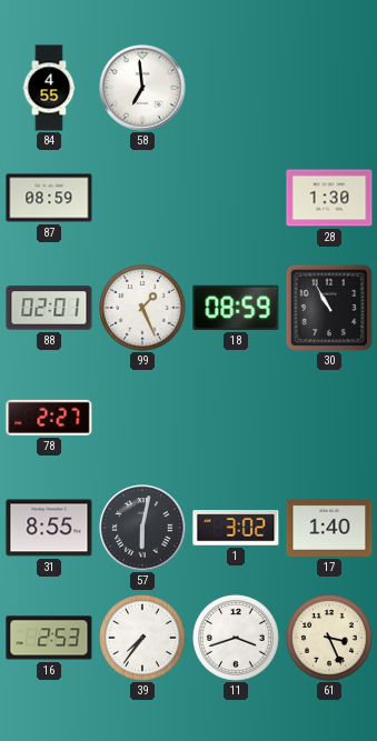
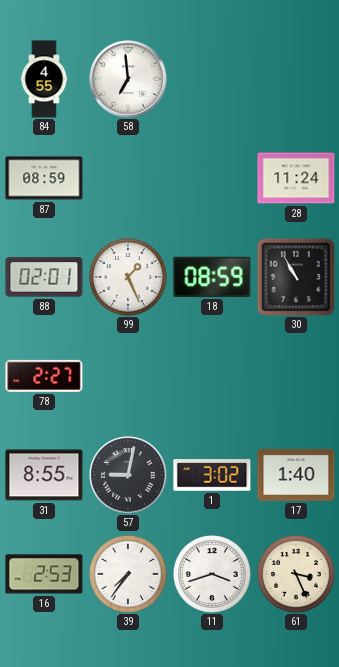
28: 1:30 -> 11:24
57: 6:02 -> 9:02
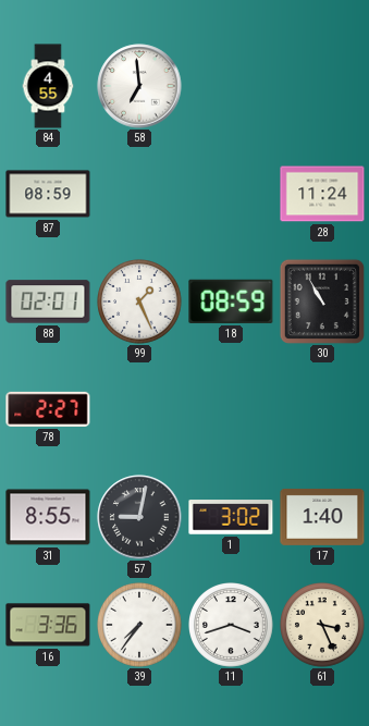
16: 2:53 -> 3:36
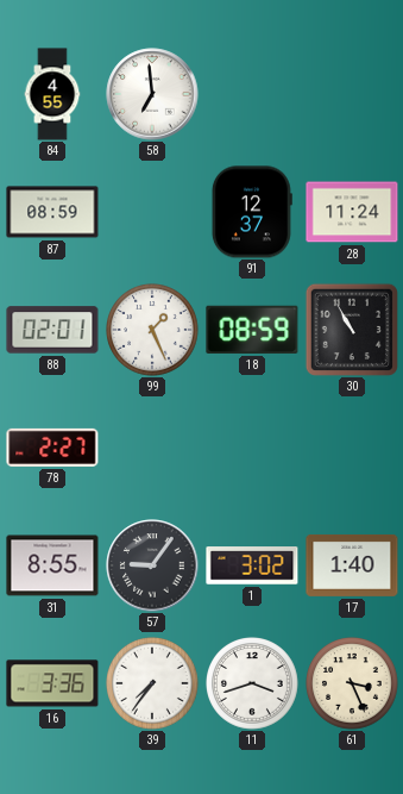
91: none -> 12:37
57: 9:02 -> 9:06
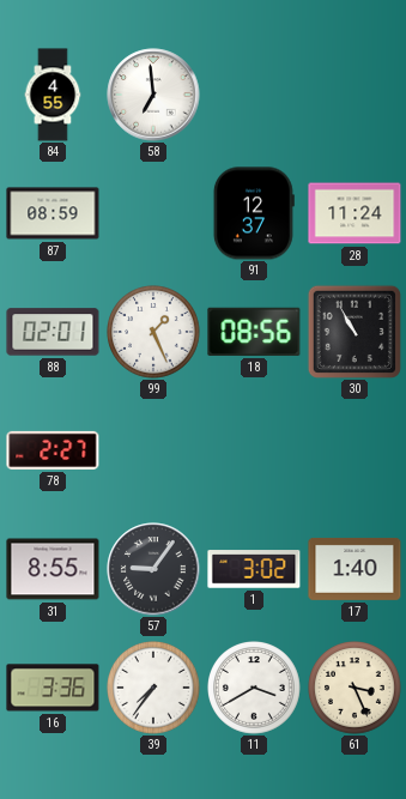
18: 08:59 -> 08:56
11: 3:42 -> 3:40
